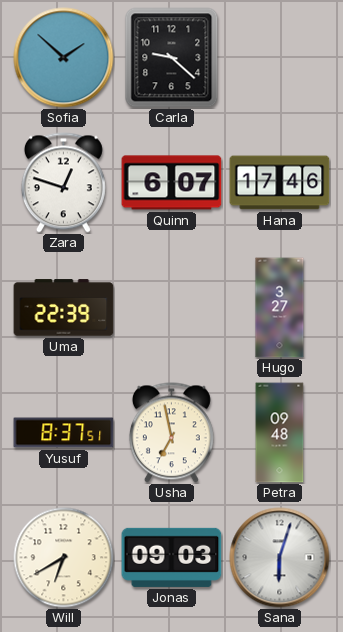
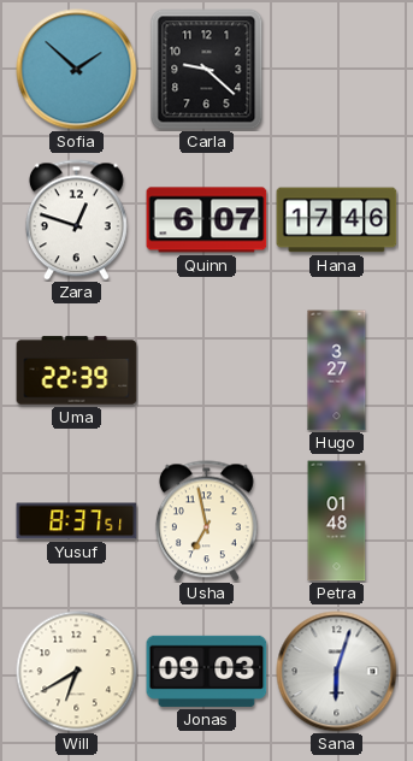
Petra: 09:48 -> 01:48
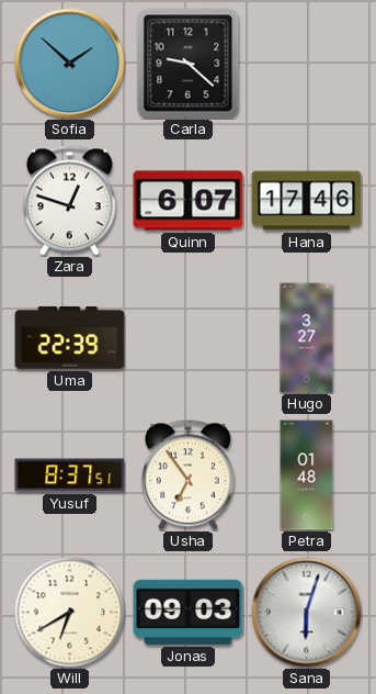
Usha: 6:58 -> 6:54
